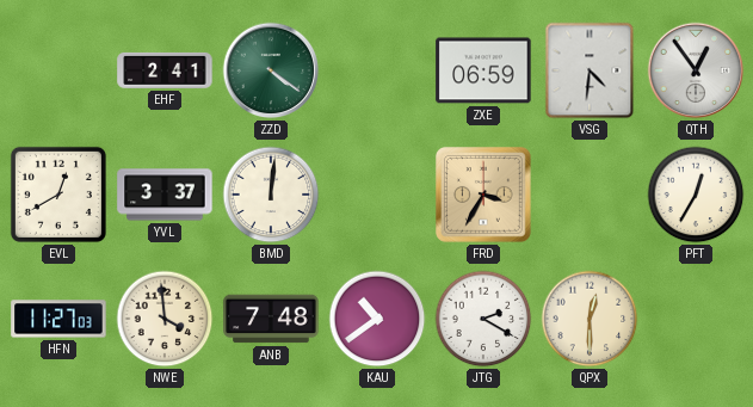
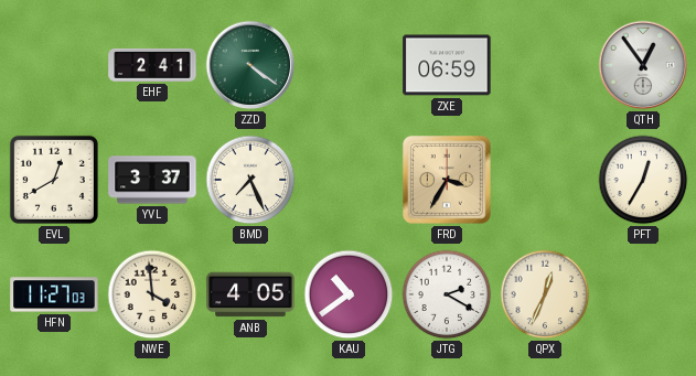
VSG: 4:31 -> none
BMD: 12:01 -> 7:26
ANB: 7:48 -> 4:05
QPX: 12:30 -> 12:34
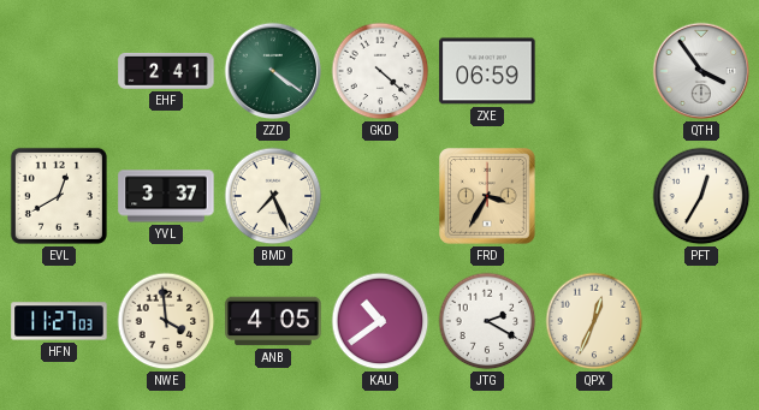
GKD: none -> 4:22
QTH: 12:54 -> 3:54
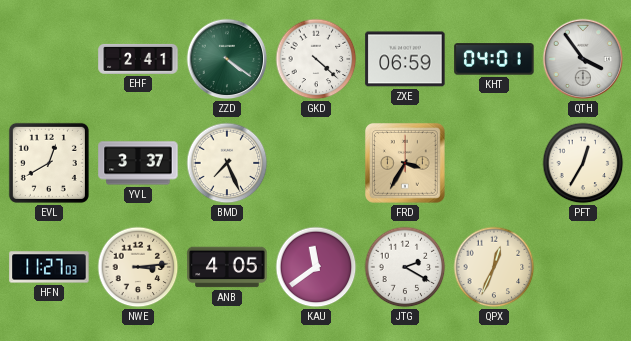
KHT: none -> 04:01
NWE: 3:59 -> 3:14
KAU: 10:39 -> 11:39
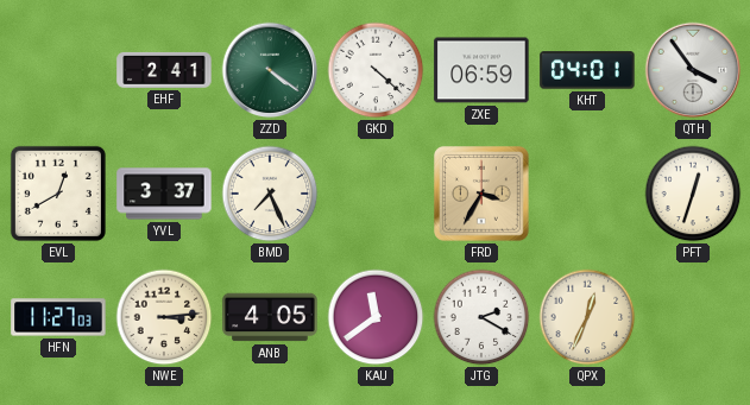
PFT: 12:35 -> 12:33
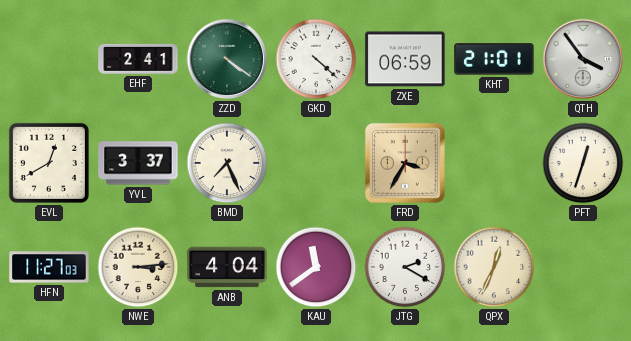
KHT: 04:01 -> 21:01
ANB: 4:05 -> 4:04
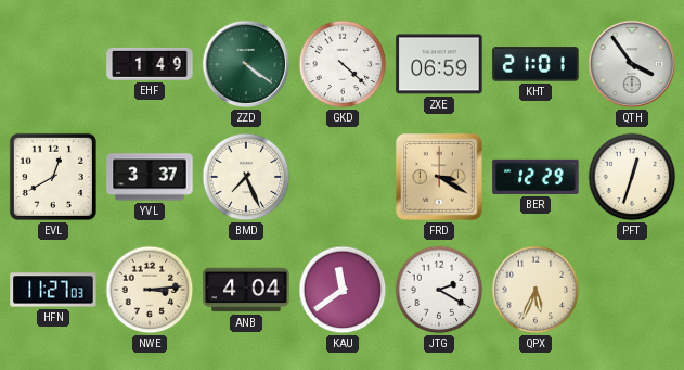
EHF: 2:41 -> 1:49
FRD: 3:35 -> 3:20
BER: none -> 12:29
QPX: 12:34 -> 5:34
